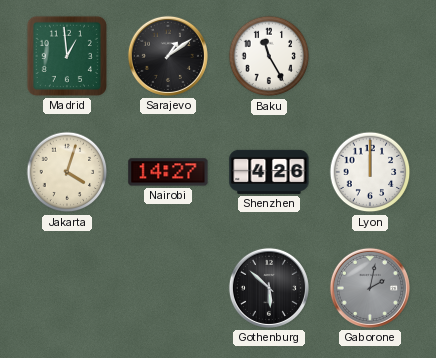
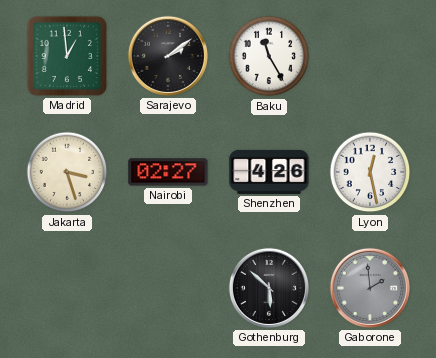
Sarajevo: 1:09 -> 2:09
Jakarta: 4:03 -> 3:27
Nairobi: 14:27 -> 02:27
Lyon: 12:00 -> 12:28
Gaborone: 2:02 -> 1:59
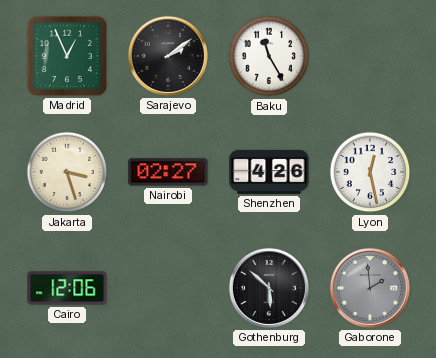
Madrid: 12:59 -> 12:56
Cairo: none -> 12:06
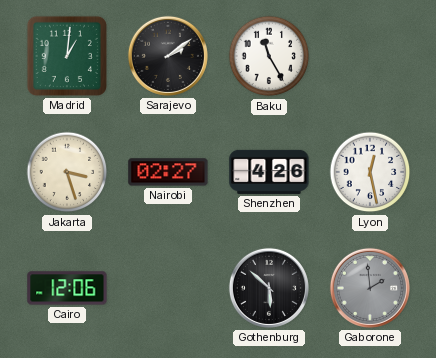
Madrid: 12:56 -> 1:01
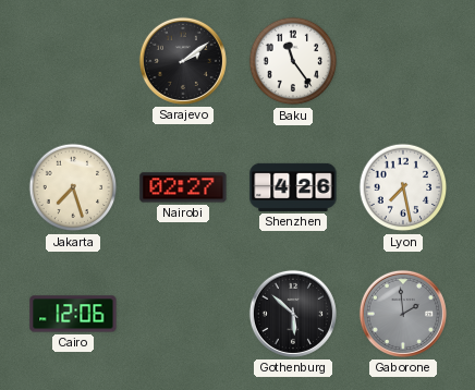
Madrid: 1:01 -> none
Baku: 11:25 -> 11:24
Jakarta: 3:27 -> 7:27
Lyon: 12:28 -> 7:28
